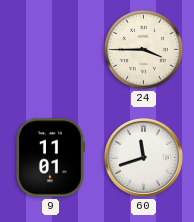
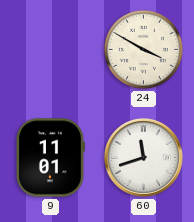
24: 3:45 -> 3:50
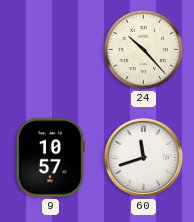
24: 3:50 -> 10:23
9: 11:01 -> 10:57
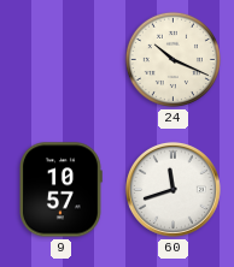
24: 10:23 -> 10:19
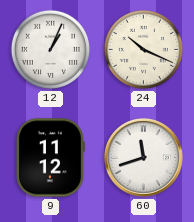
12: none -> 1:04
9: 10:57 -> 11:12
